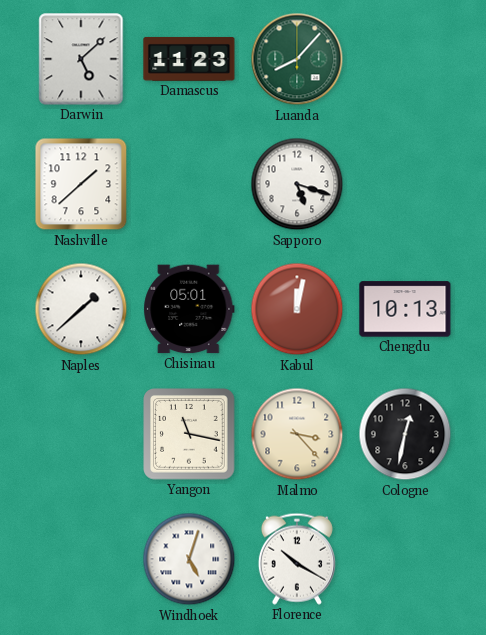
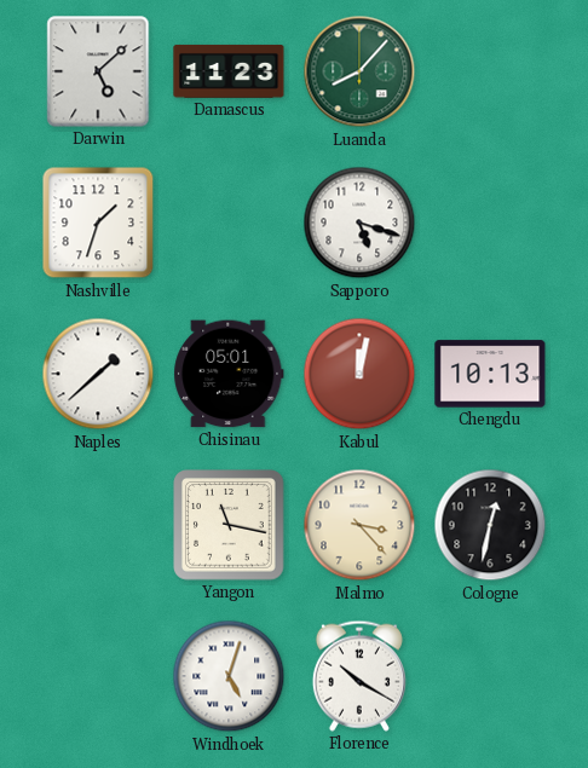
Nashville: 1:38 -> 1:33
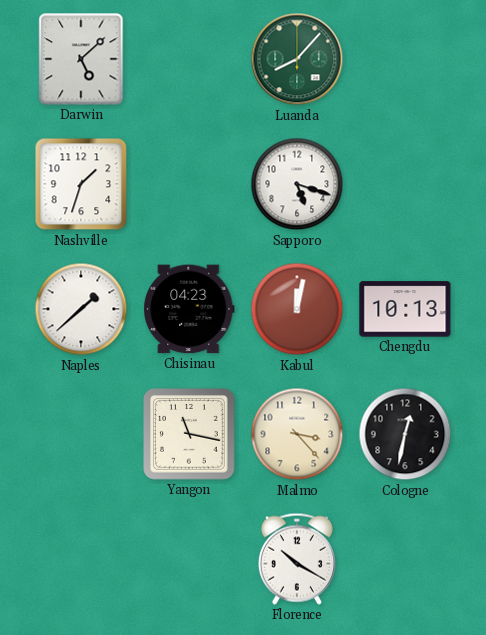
Damascus: 11:23 -> none
Chisinau: 05:01 -> 04:23
Windhoek: 5:03 -> none
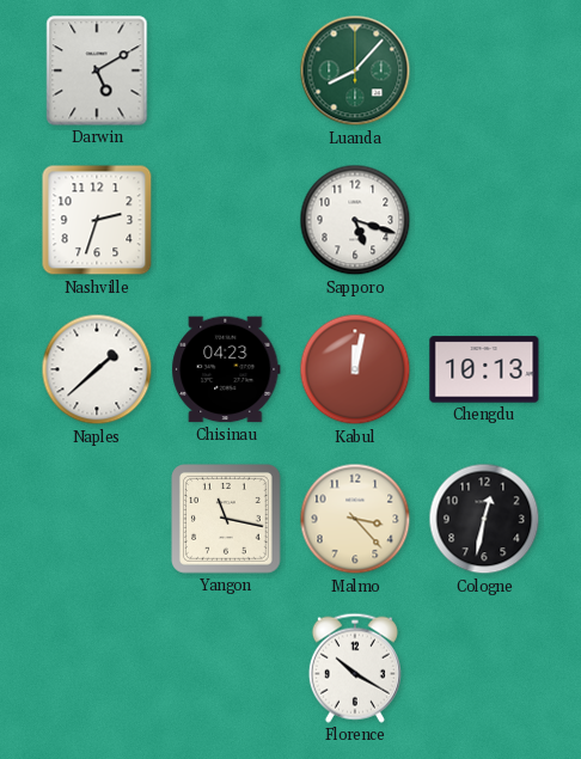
Darwin: 5:08 -> 5:10
Nashville: 1:33 -> 2:33
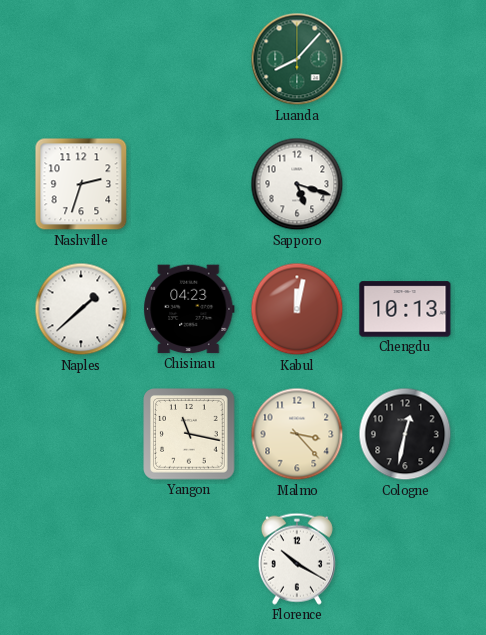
Darwin: 5:10 -> none
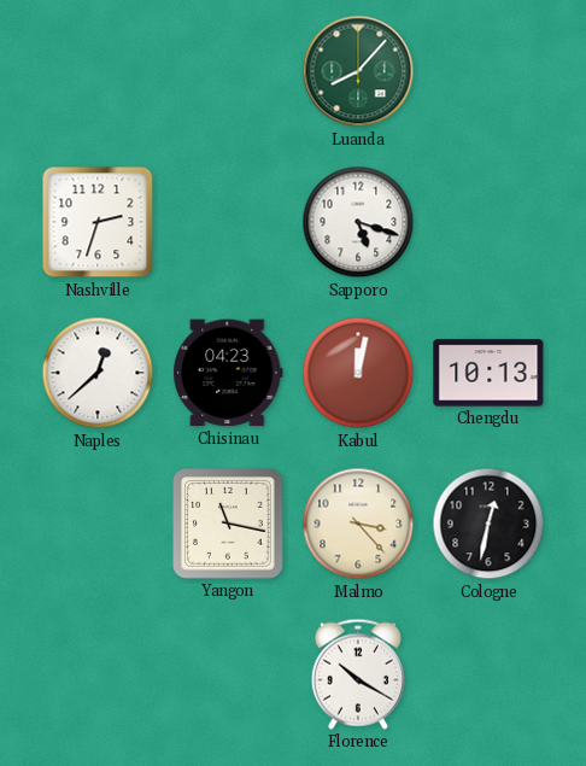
Naples: 1:38 -> 12:38
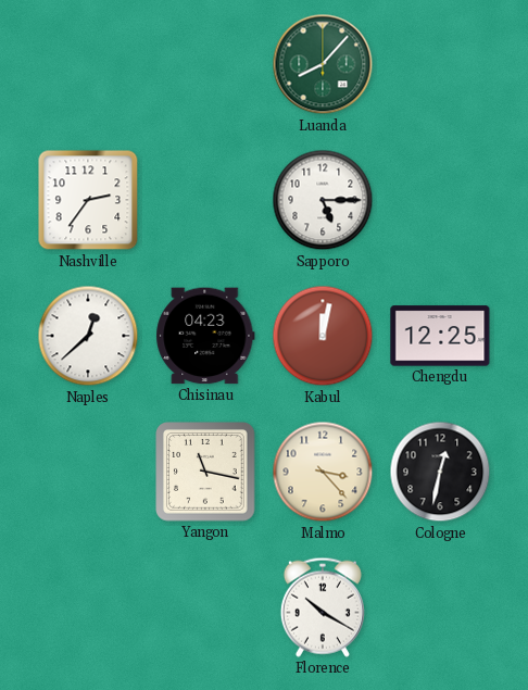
Nashville: 2:33 -> 2:36
Sapporo: 5:18 -> 5:15
Chengdu: 10:13 -> 12:25
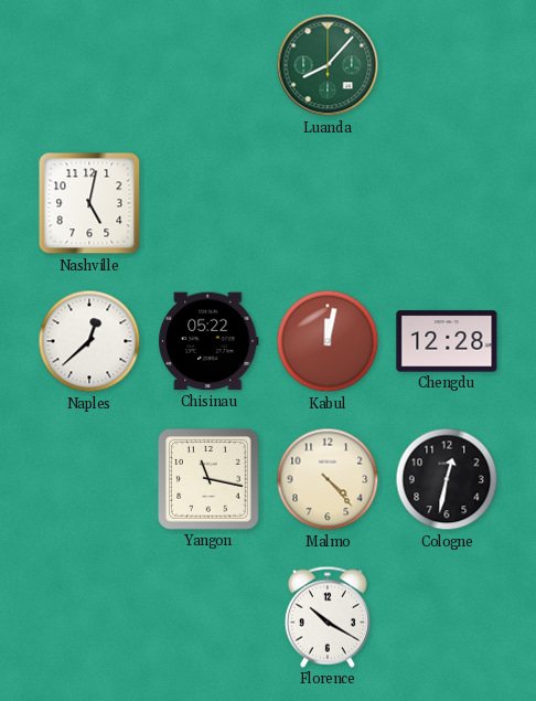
Nashville: 2:36 -> 5:02
Sapporo: 5:15 -> none
Chisinau: 04:23 -> 05:22
Chengdu: 12:25 -> 12:28
Malmo: 3:23 -> 4:23
